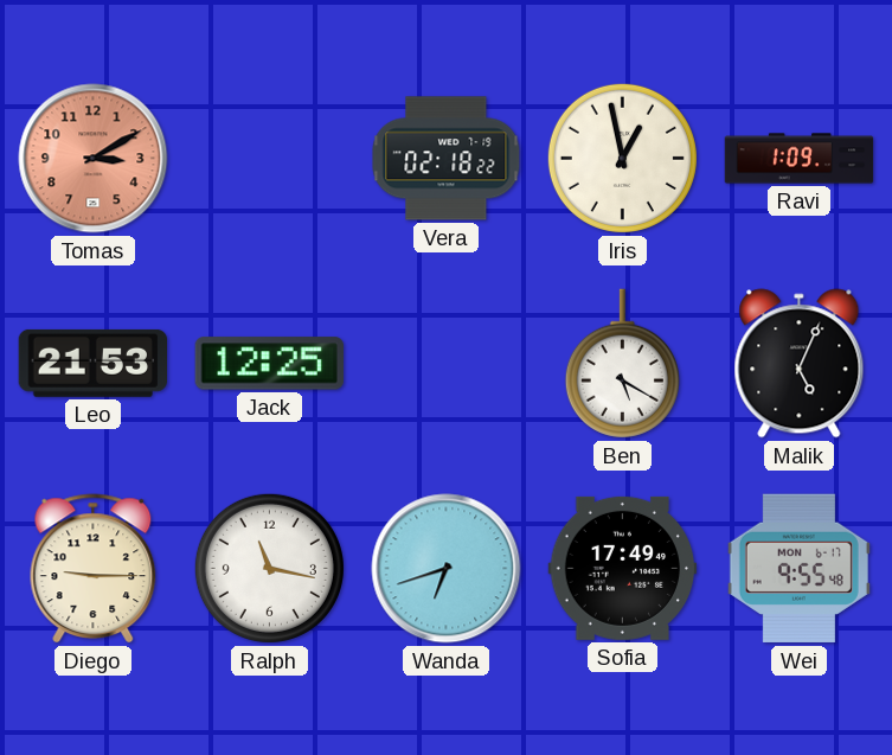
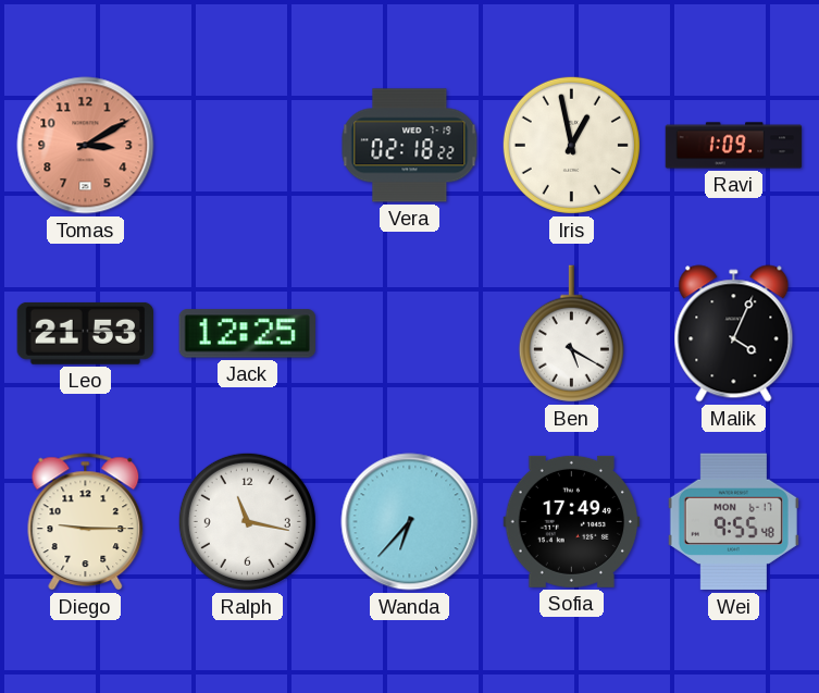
Malik: 5:04 -> 4:04
Wanda: 6:42 -> 6:37
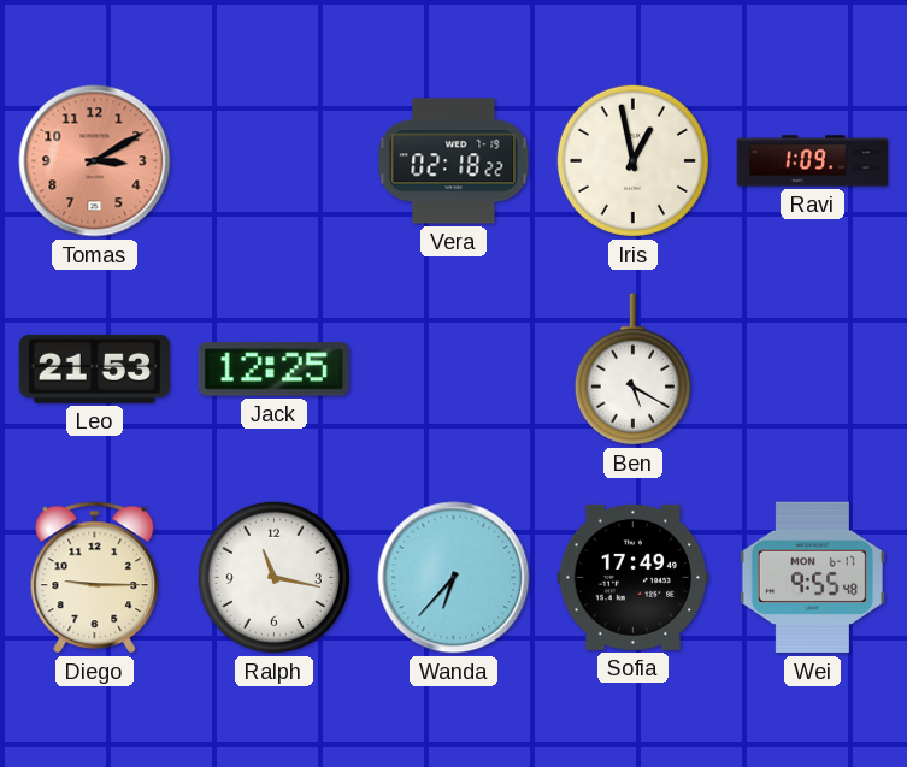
Malik: 4:04 -> none
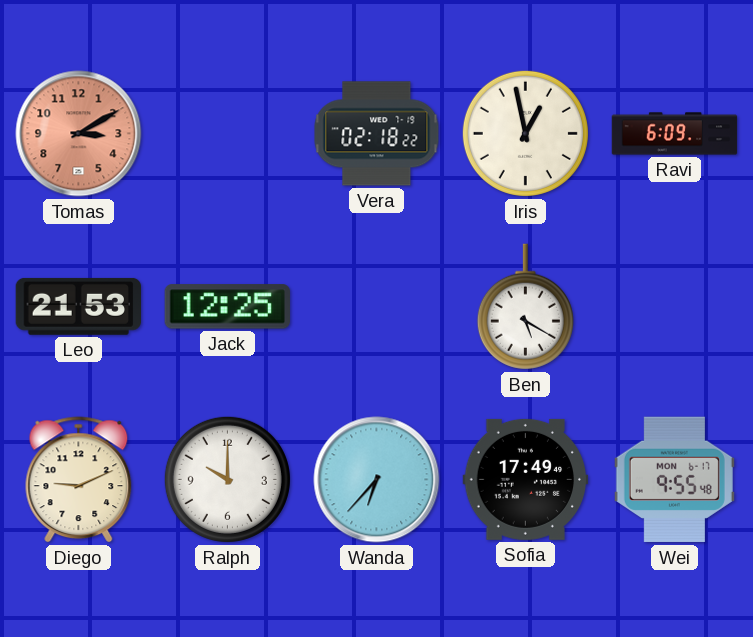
Ravi: 1:09 -> 6:09
Diego: 9:15 -> 9:11
Ralph: 11:17 -> 10:00
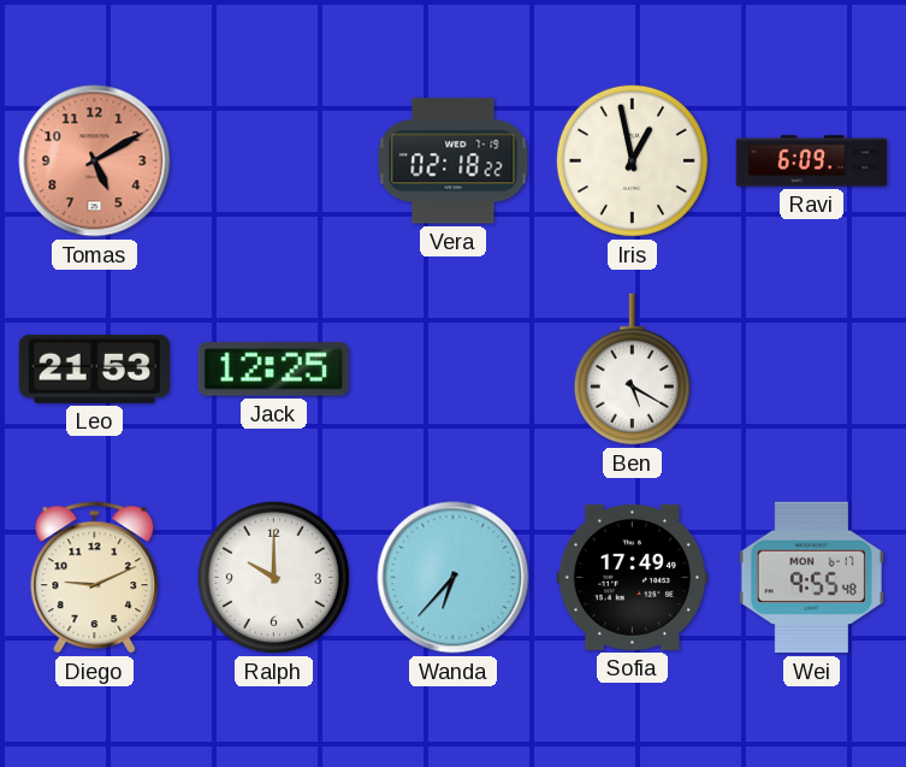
Tomas: 3:10 -> 5:10
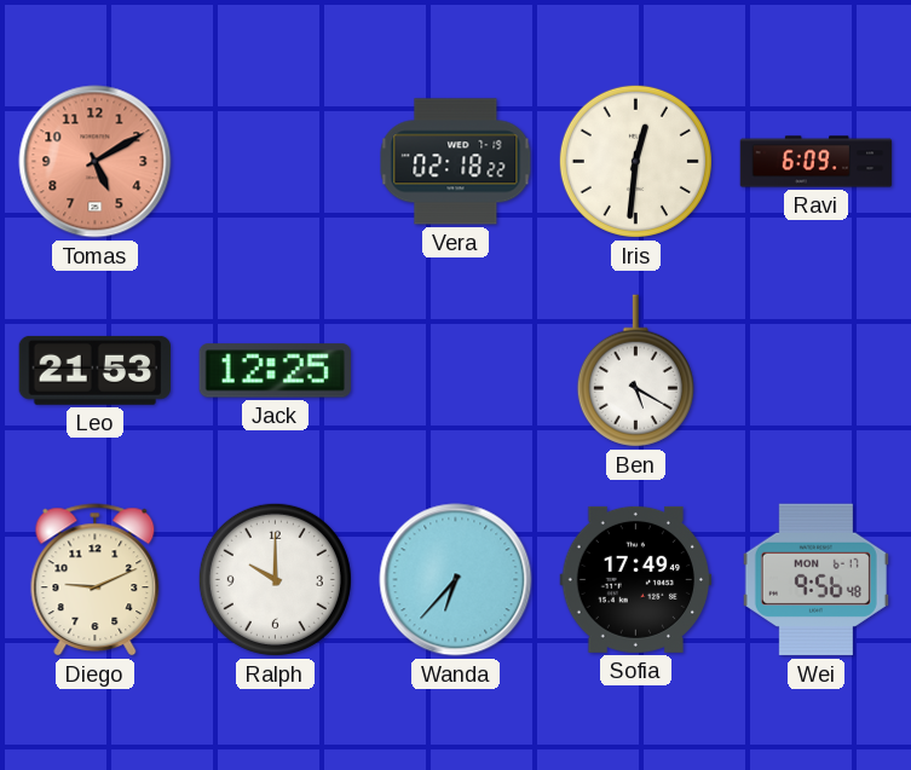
Iris: 12:58 -> 12:31
Wei: 9:55 -> 9:56
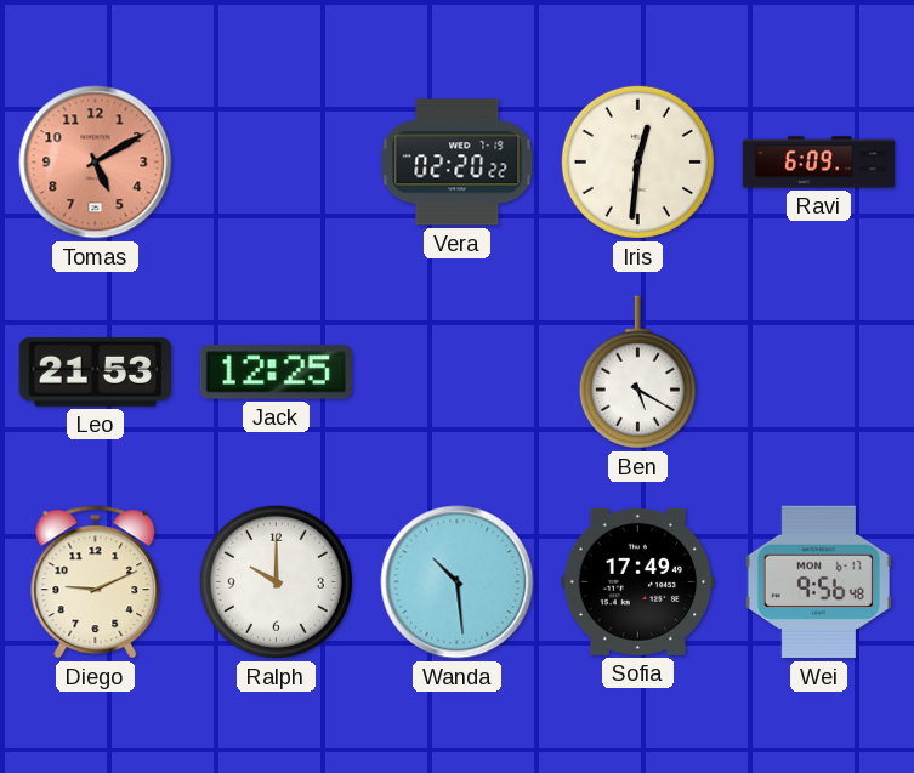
Vera: 02:18 -> 02:20
Wanda: 6:37 -> 10:29
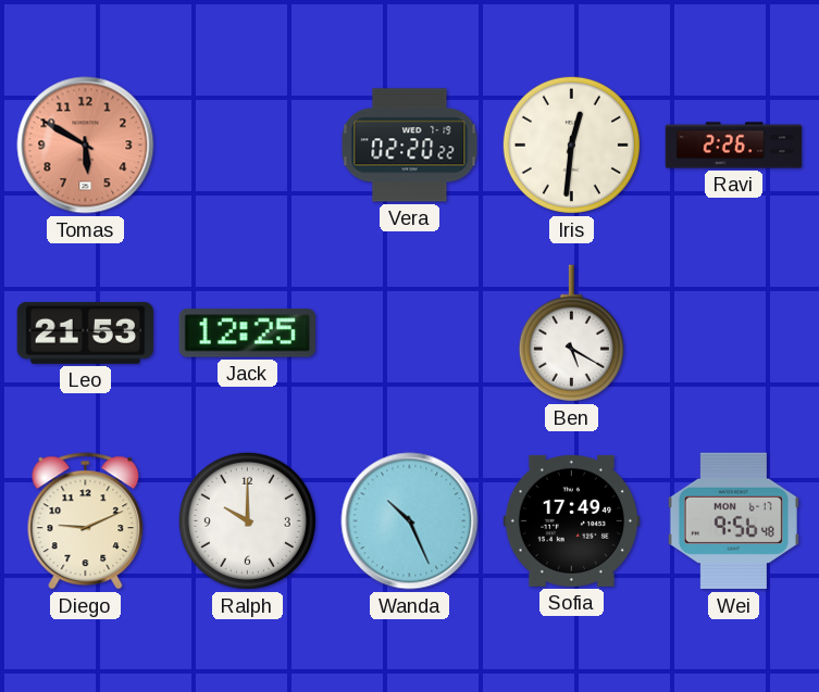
Tomas: 5:10 -> 5:50
Ravi: 6:09 -> 2:26
Wanda: 10:29 -> 10:26
